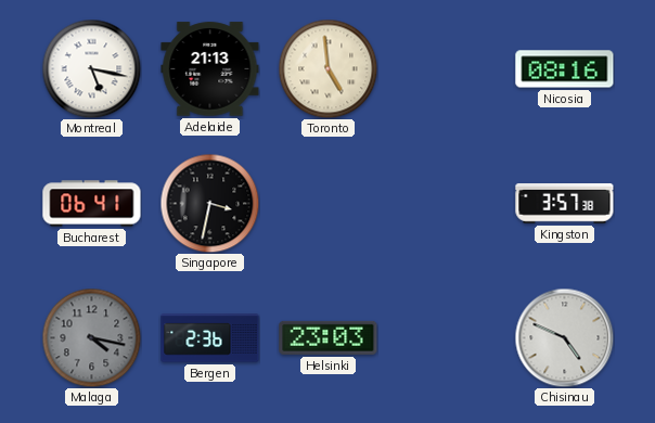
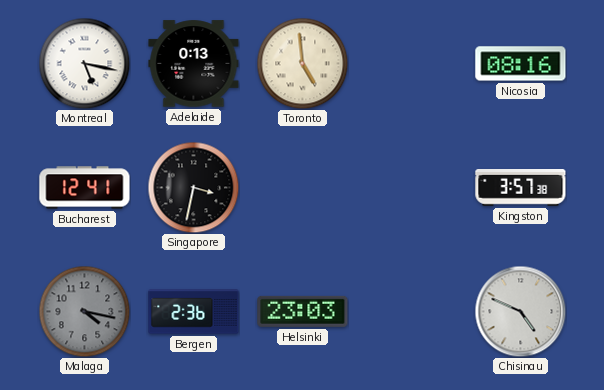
Adelaide: 21:13 -> 0:13
Bucharest: 06:41 -> 12:41
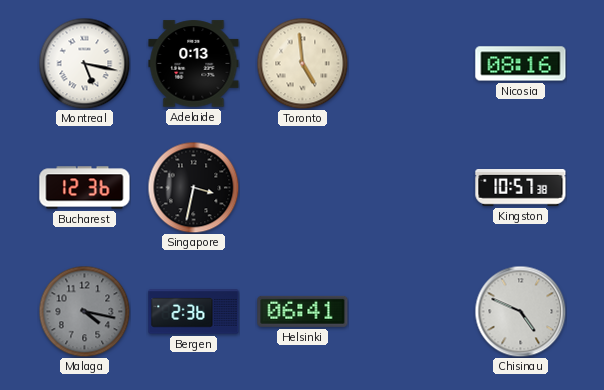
Bucharest: 12:41 -> 12:36
Kingston: 3:57 -> 10:57
Helsinki: 23:03 -> 06:41
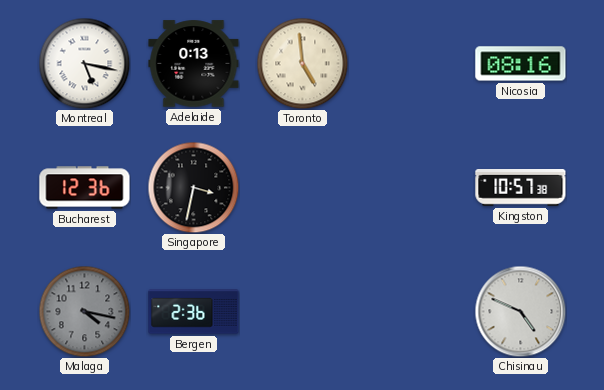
Helsinki: 06:41 -> none
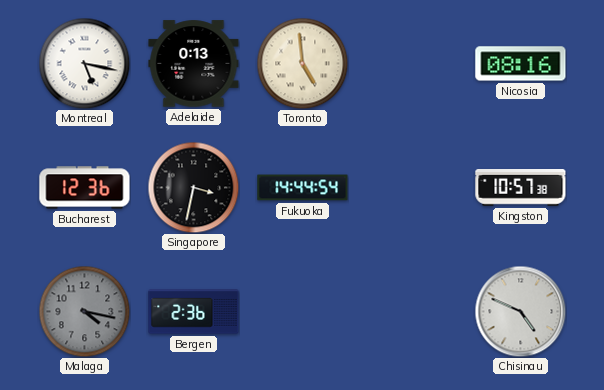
Fukuoka: none -> 14:44
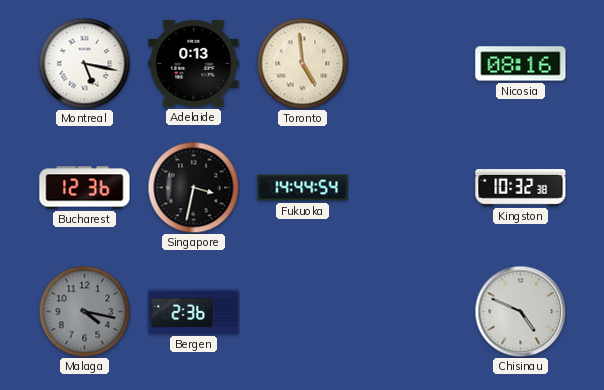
Kingston: 10:57 -> 10:32
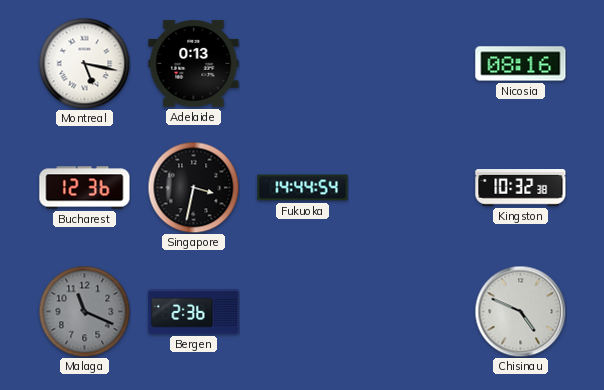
Toronto: 4:59 -> none
Malaga: 4:17 -> 11:19
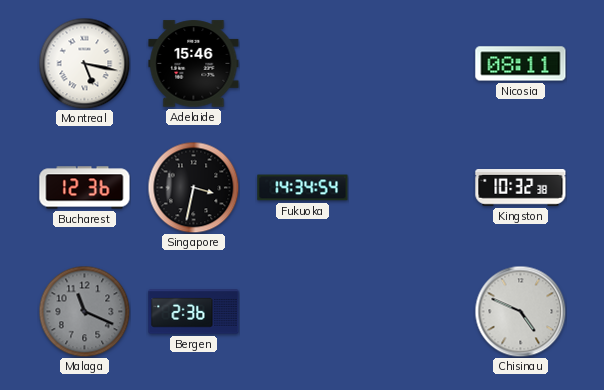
Adelaide: 0:13 -> 15:46
Nicosia: 08:16 -> 08:11
Fukuoka: 14:44 -> 14:34
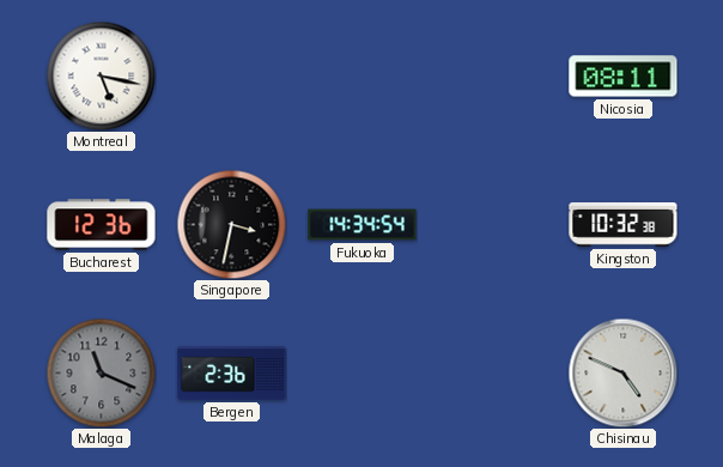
Adelaide: 15:46 -> none
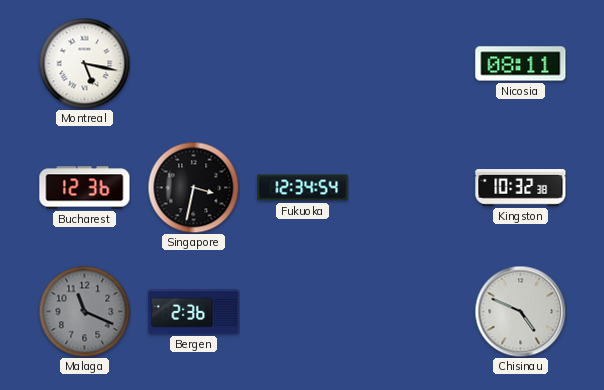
Fukuoka: 14:34 -> 12:34
